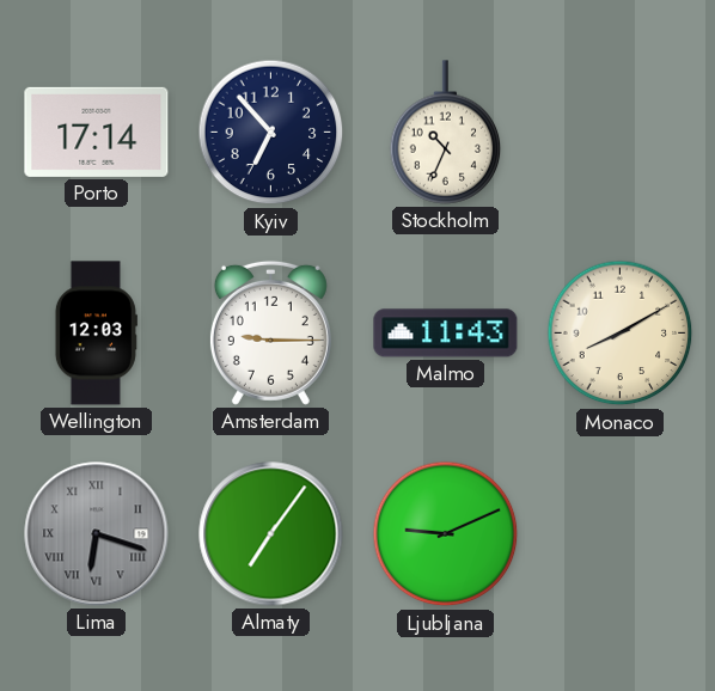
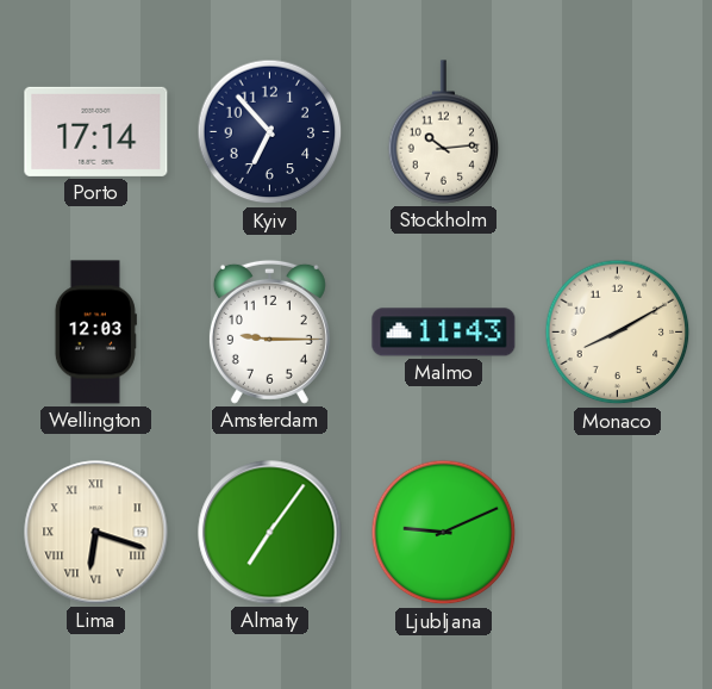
Stockholm: 10:34 -> 10:14
Lima dial: grey -> cream
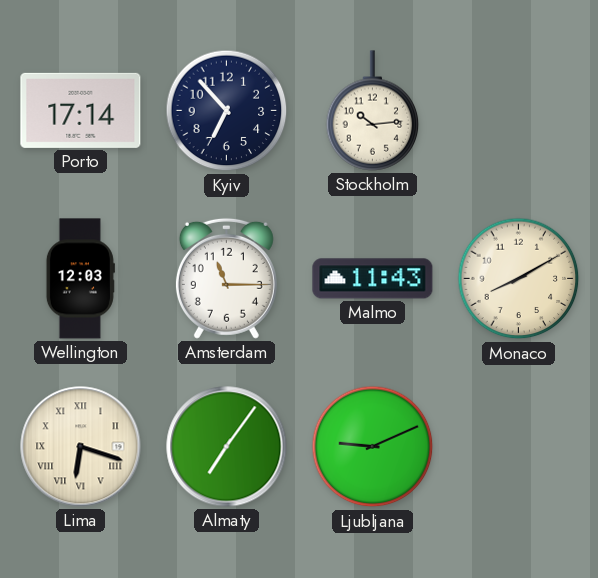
Amsterdam: 9:15 -> 11:15
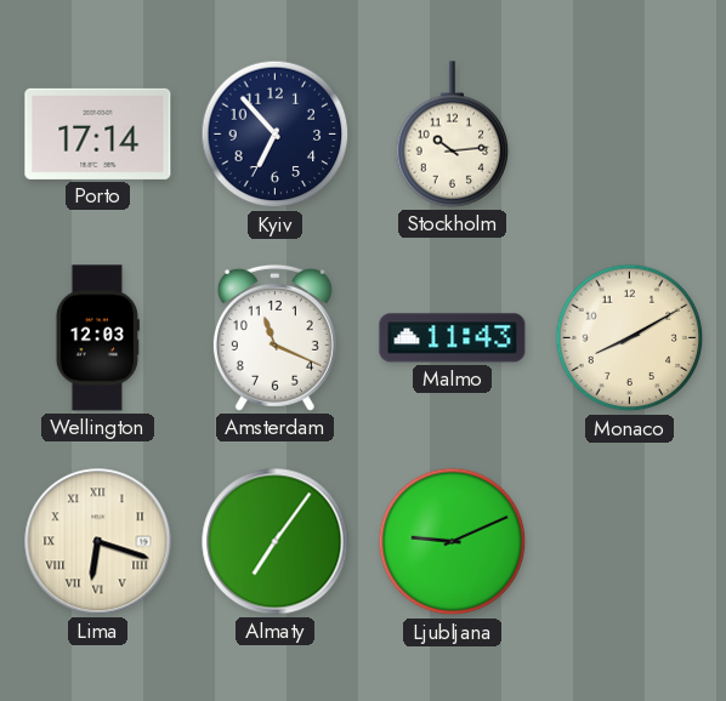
Amsterdam: 11:15 -> 11:19
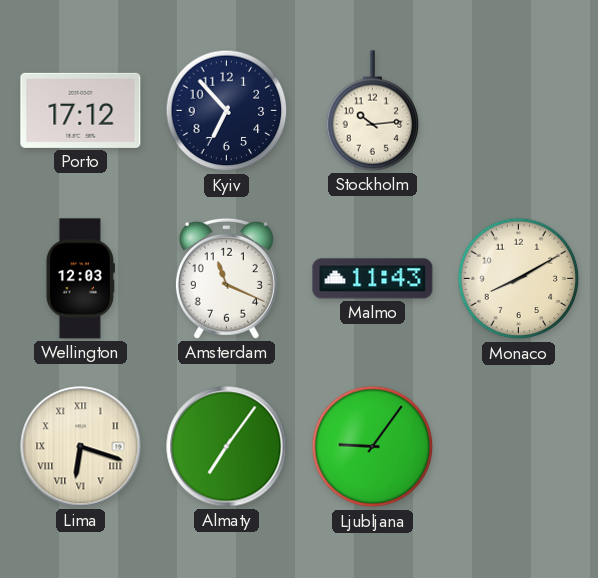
Porto: 17:14 -> 17:12
Ljubljana: 9:11 -> 9:06
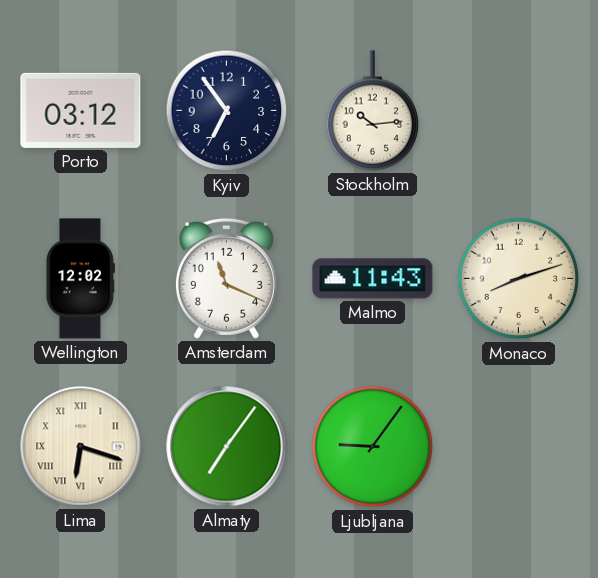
Porto: 17:12 -> 03:12
Kyiv: 6:53 -> 6:54
Wellington: 12:03 -> 12:02
Monaco: 8:10 -> 8:12
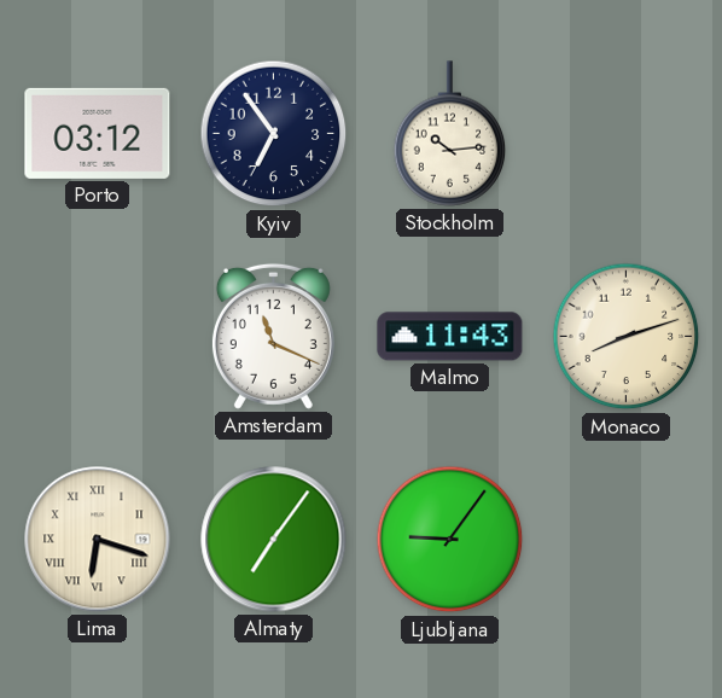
Wellington: 12:02 -> none
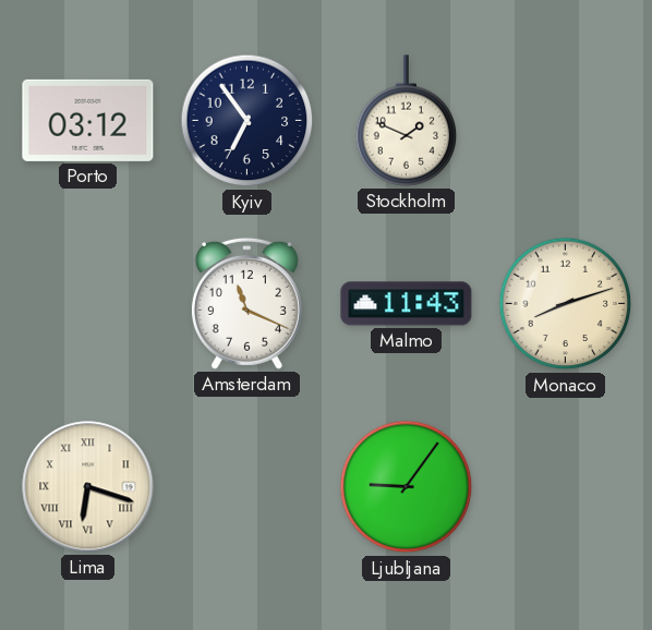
Stockholm: 10:14 -> 1:49
Almaty: 7:06 -> none
